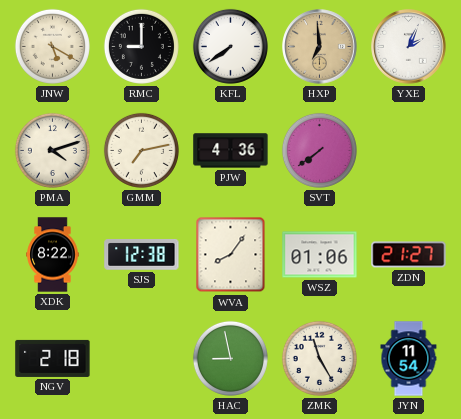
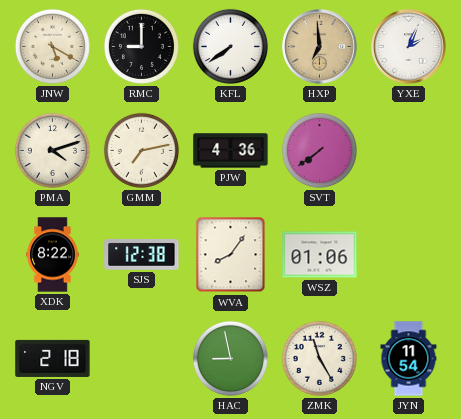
ZDN: 21:27 -> none
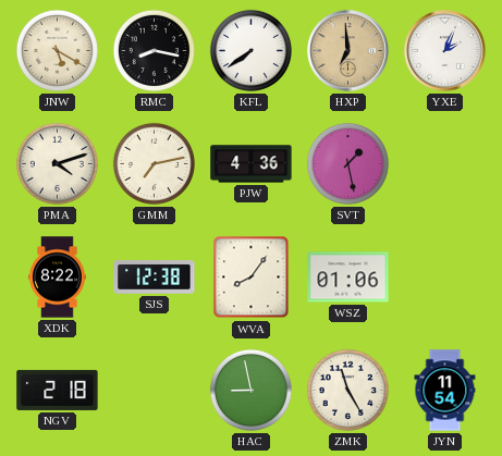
RMC: 9:00 -> 8:17
SVT: 7:39 -> 1:28
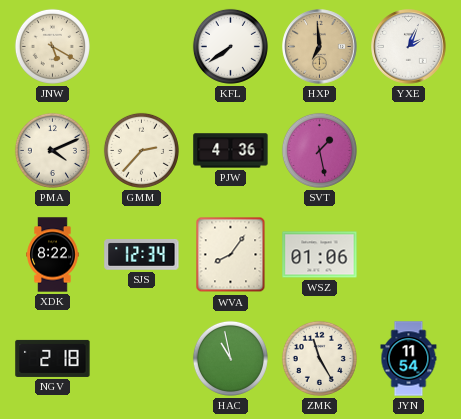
RMC: 8:17 -> none
PMA: 4:12 -> 4:11
GMM: 7:13 -> 2:37
SJS: 12:38 -> 12:34
HAC: 8:58 -> 10:58
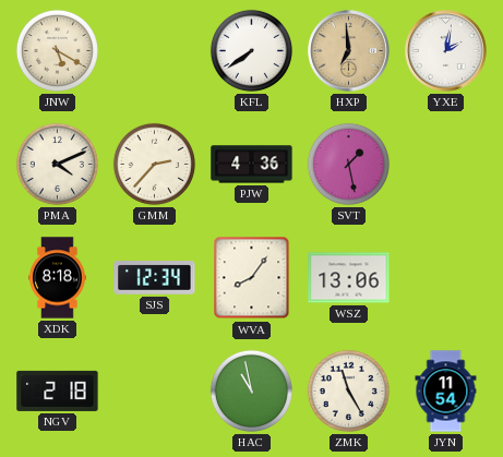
YXE: 2:04 -> 2:02
XDK: 8:22 -> 8:18
WSZ: 01:06 -> 13:06
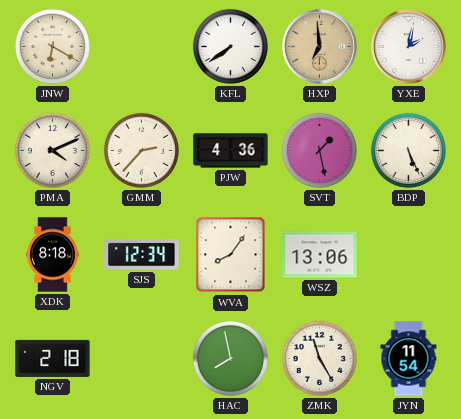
JNW: 5:20 -> 6:20
BDP: none -> 5:26
HAC: 10:58 -> 7:58
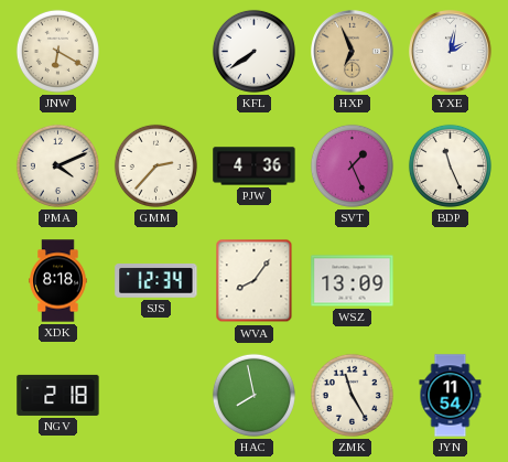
HXP: 6:59 -> 6:56
SVT: 1:28 -> 1:26
BDP: 5:26 -> 11:26
WSZ: 13:06 -> 13:09
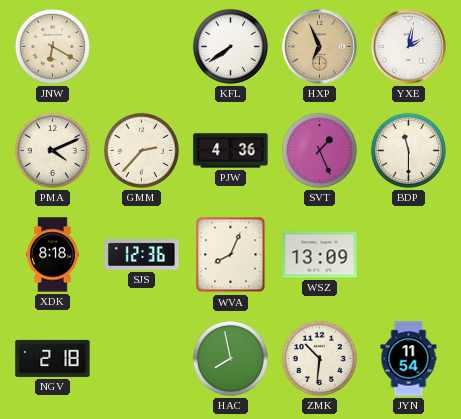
BDP: 11:26 -> 11:30
SJS: 12:34 -> 12:36
WVA: 8:06 -> 8:04
ZMK: 11:25 -> 10:31
